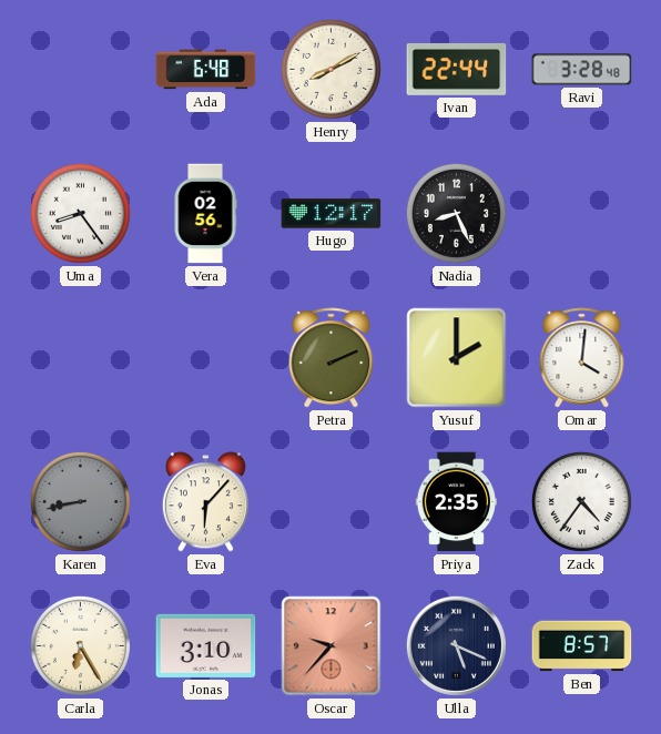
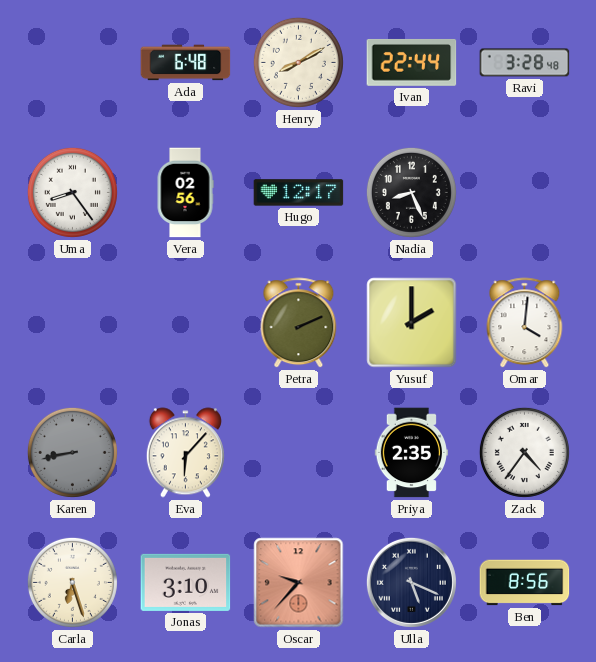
Carla: 6:25 -> 6:27
Ben: 8:57 -> 8:56
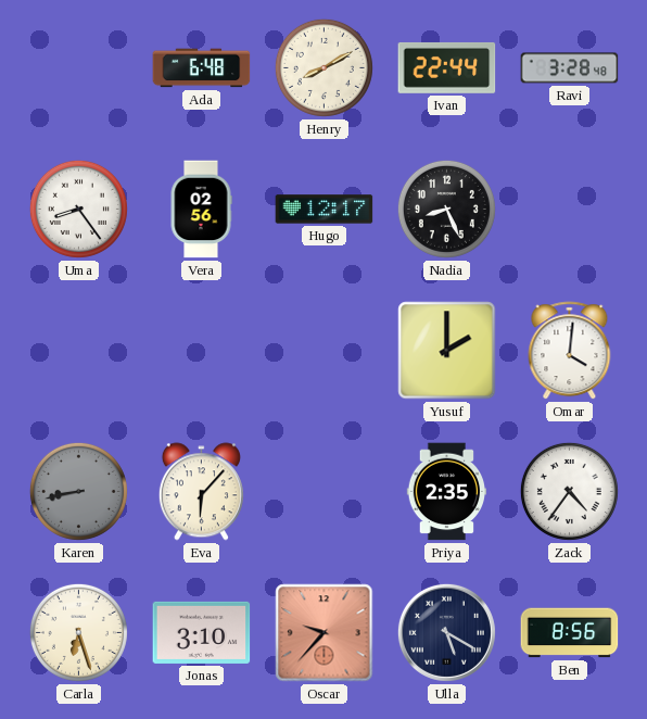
Petra: 2:11 -> none
Ulla: 5:19 -> 5:20
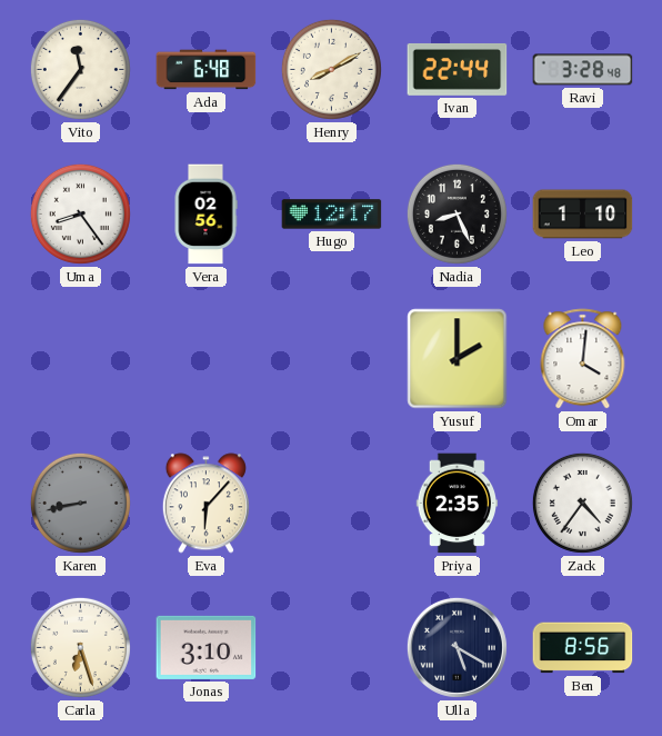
Vito: none -> 11:36
Leo: none -> 1:10
Oscar: 9:37 -> none
